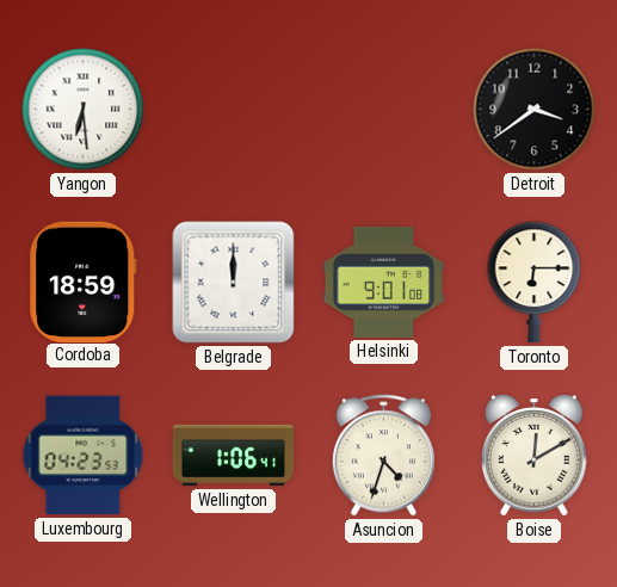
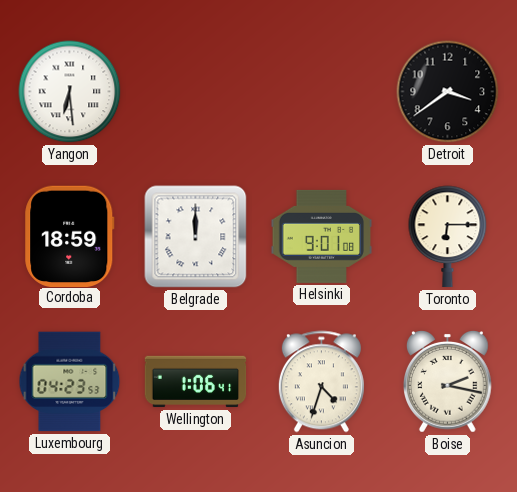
Boise: 12:10 -> 2:17
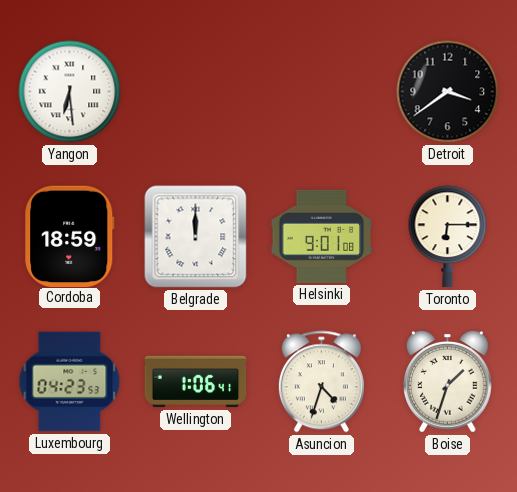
Boise: 2:17 -> 1:33
